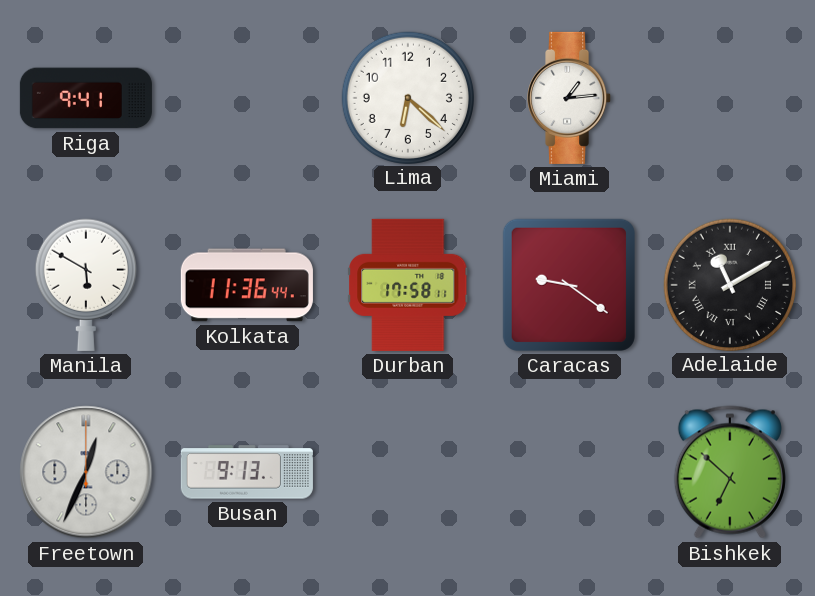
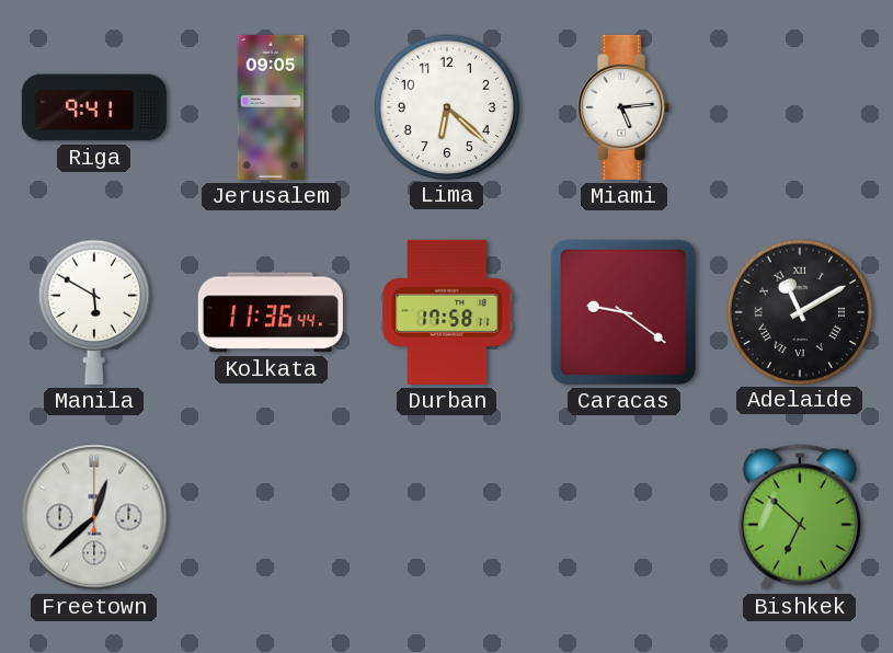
Jerusalem: none -> 09:05
Miami: 1:14 -> 5:14
Freetown: 12:34 -> 12:38
Busan: 9:13 -> none
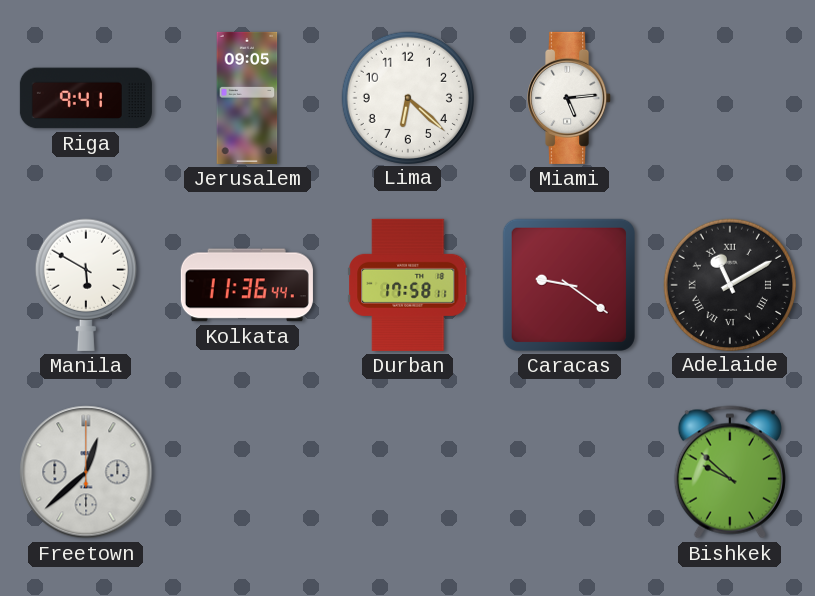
Bishkek: 6:52 -> 9:52
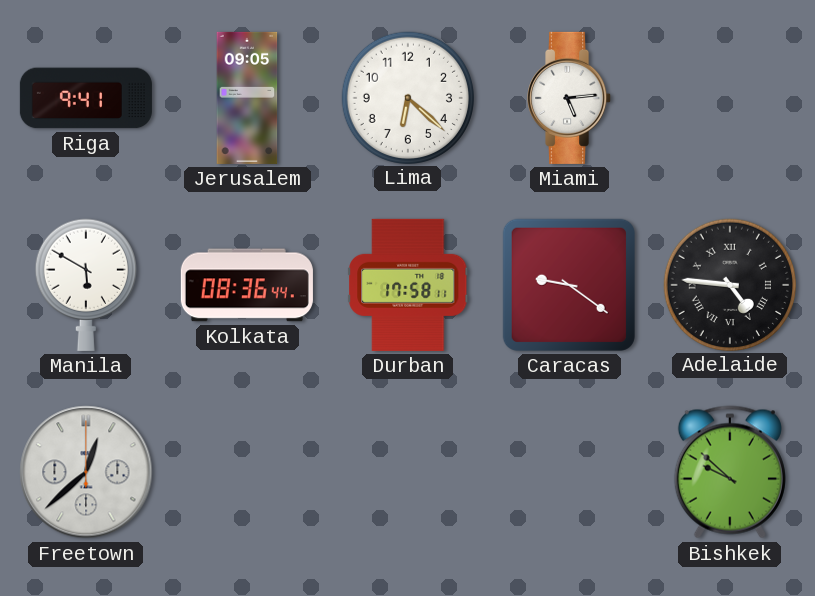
Kolkata: 11:36 -> 08:36
Adelaide: 11:10 -> 4:46
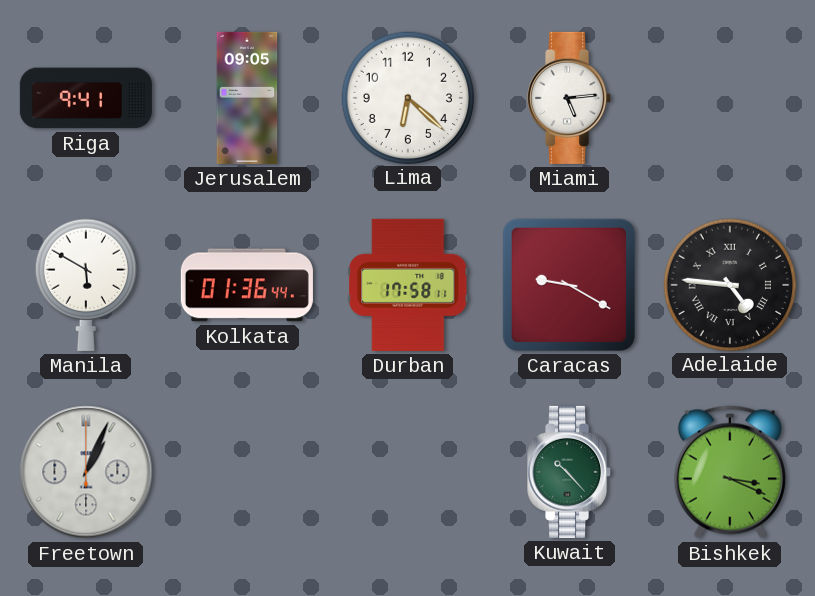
Kolkata: 08:36 -> 01:36
Caracas: 9:21 -> 9:20
Freetown: 12:38 -> 1:04
Kuwait: none -> 10:23
Bishkek: 9:52 -> 3:19
